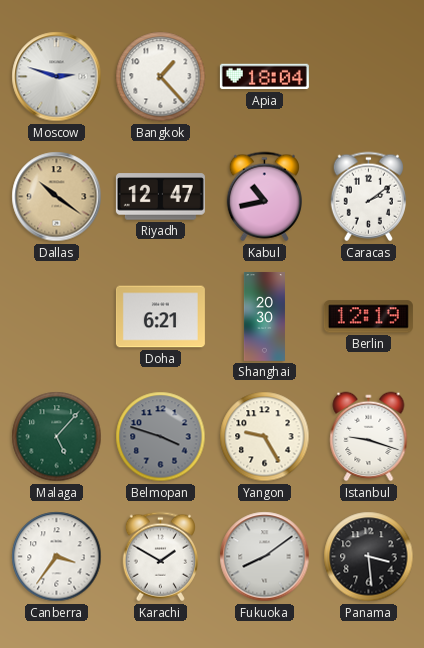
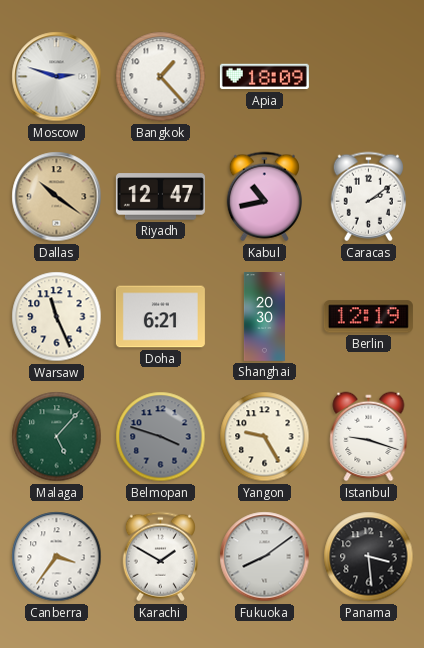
Apia: 18:04 -> 18:09
Warsaw: none -> 11:26
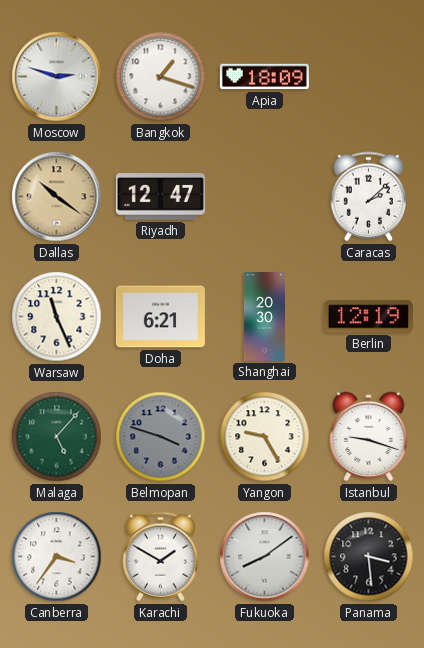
Bangkok: 1:23 -> 1:18
Kabul: 10:43 -> none
Caracas: 2:09 -> 2:08
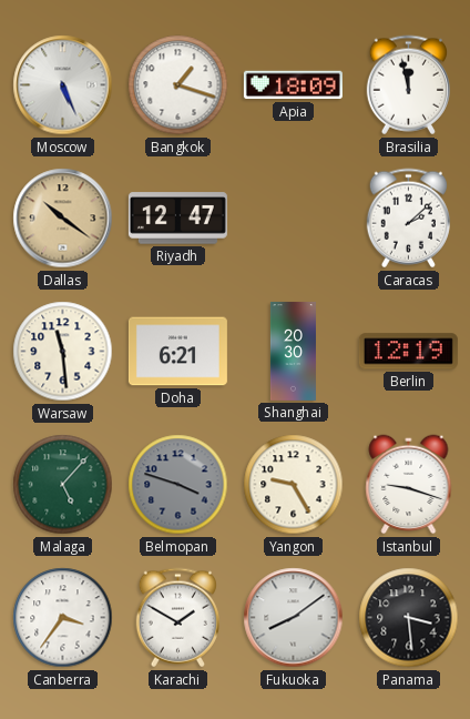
Moscow: 2:48 -> 5:26
Brasilia: none -> 11:58
Warsaw: 11:26 -> 11:29
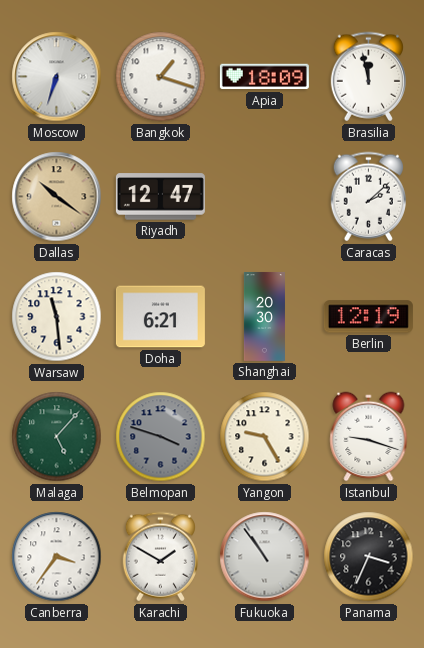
Moscow: 5:26 -> 6:33
Fukuoka: 8:09 -> 10:54
Panama: 3:29 -> 3:34
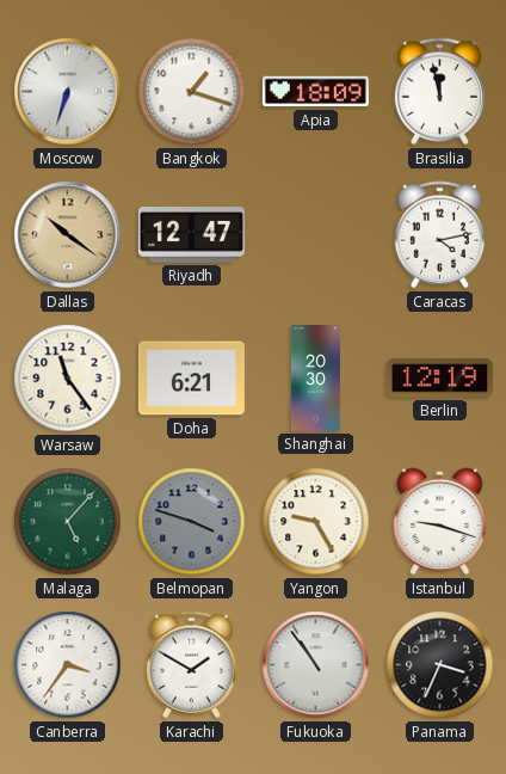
Caracas: 2:08 -> 4:13
Warsaw: 11:29 -> 11:24
